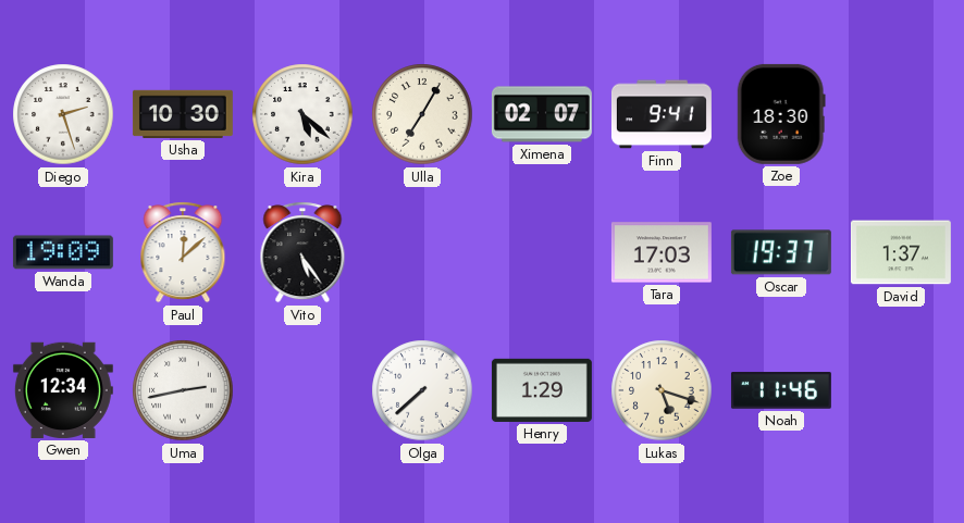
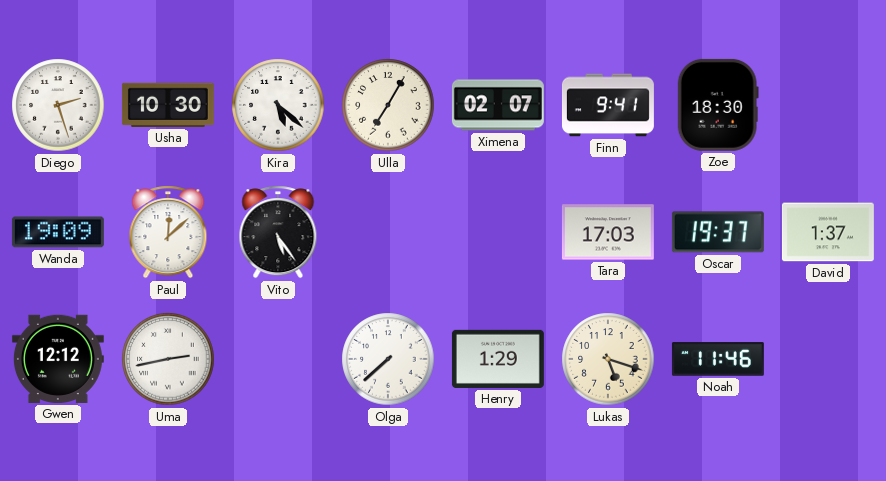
Gwen: 12:34 -> 12:12
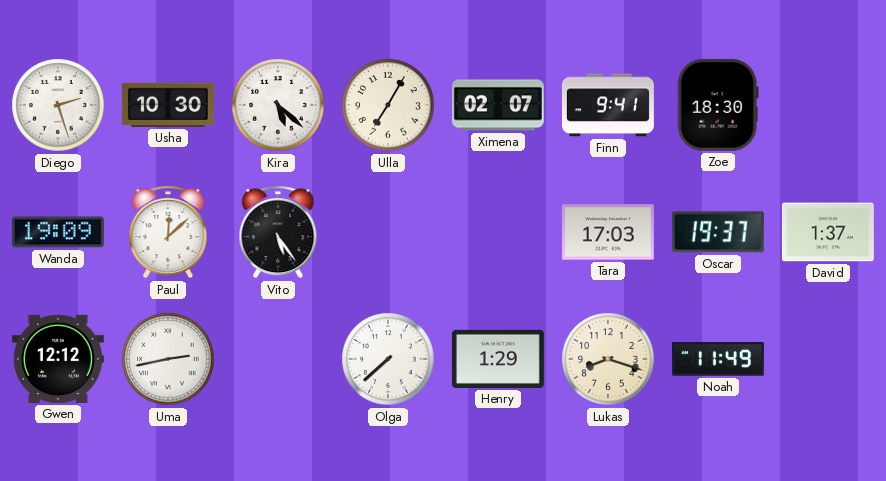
Lukas: 5:18 -> 8:18
Noah: 11:46 -> 11:49
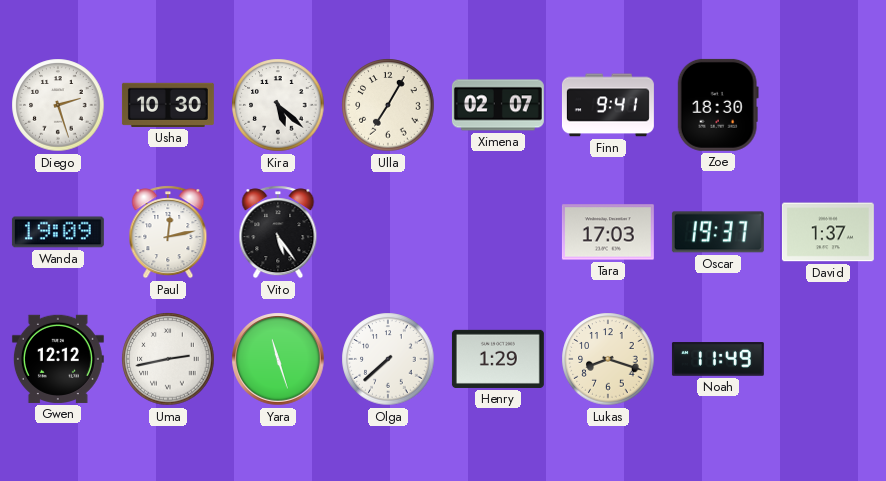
Paul: 12:08 -> 12:13
Yara: none -> 11:27
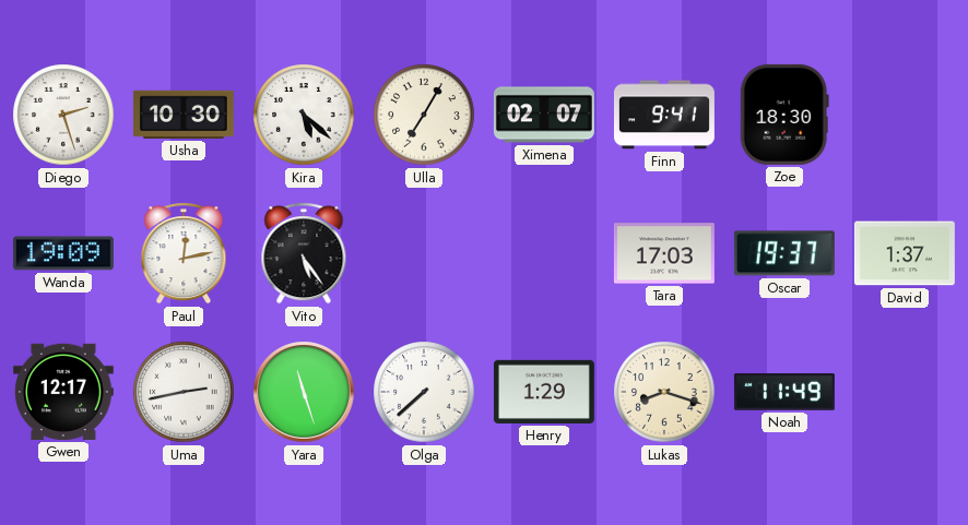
Gwen: 12:12 -> 12:17
